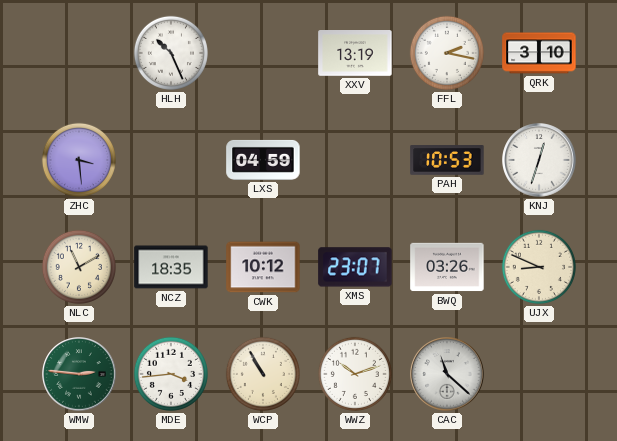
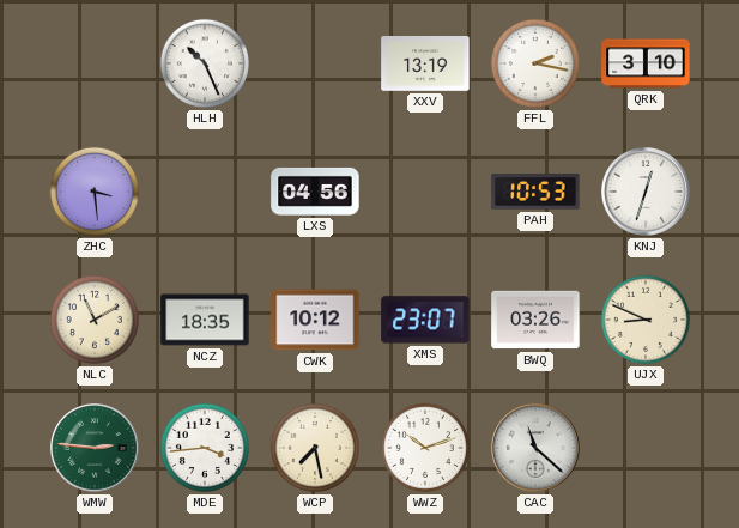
LXS: 04:59 -> 04:56
WCP: 10:55 -> 7:28
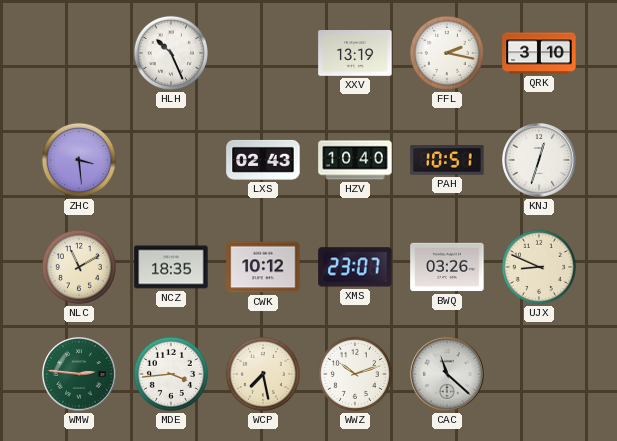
LXS: 04:56 -> 02:43
HZV: none -> 10:40
PAH: 10:53 -> 10:51
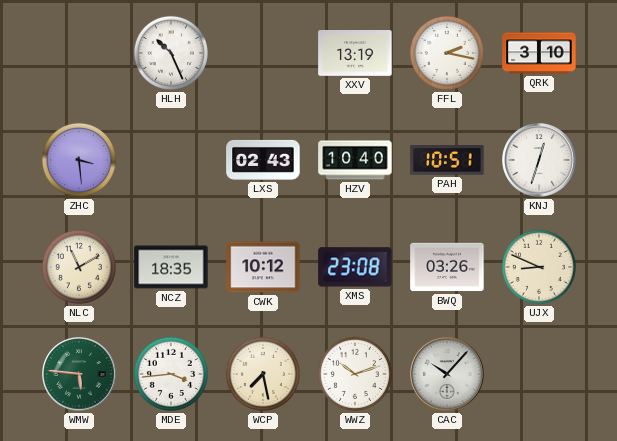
XMS: 23:07 -> 23:08
WMW: 2:46 -> 5:46
CAC: 11:22 -> 10:07
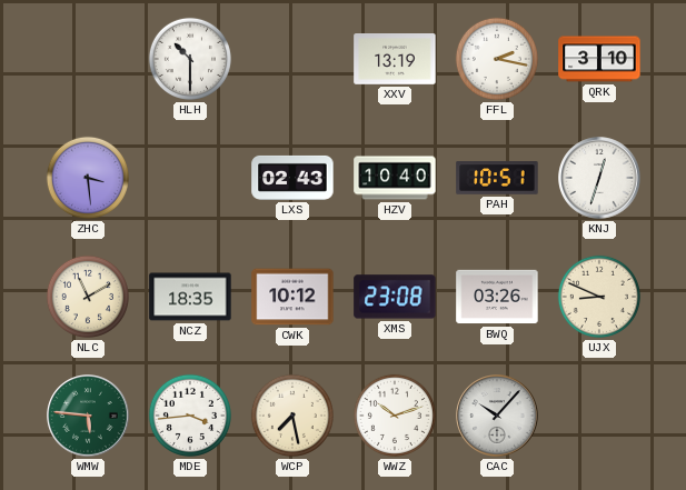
HLH: 10:26 -> 10:30
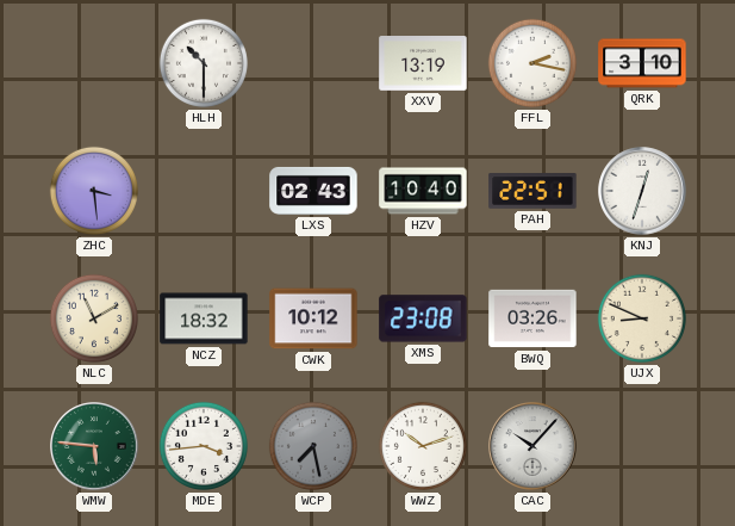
PAH: 10:51 -> 22:51
NCZ: 18:35 -> 18:32
WCP dial: cream -> grey
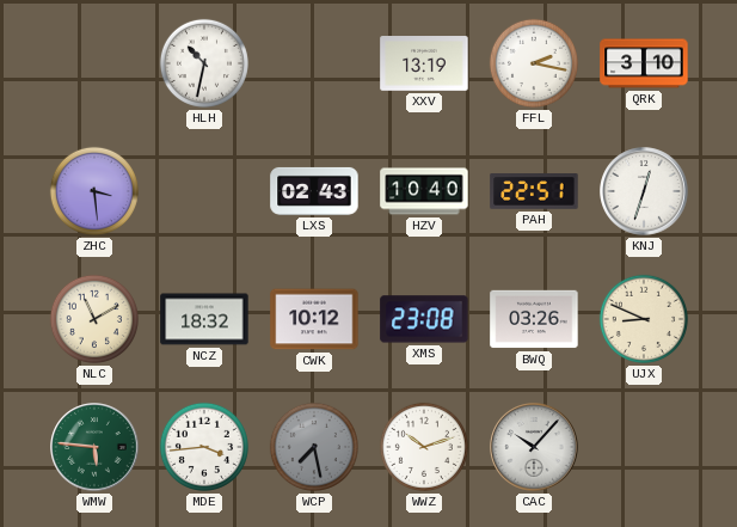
HLH: 10:30 -> 10:32
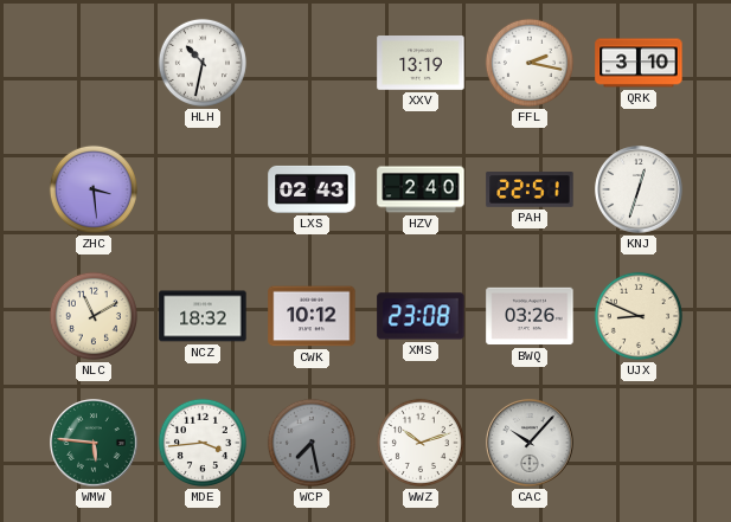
HZV: 10:40 -> 2:40
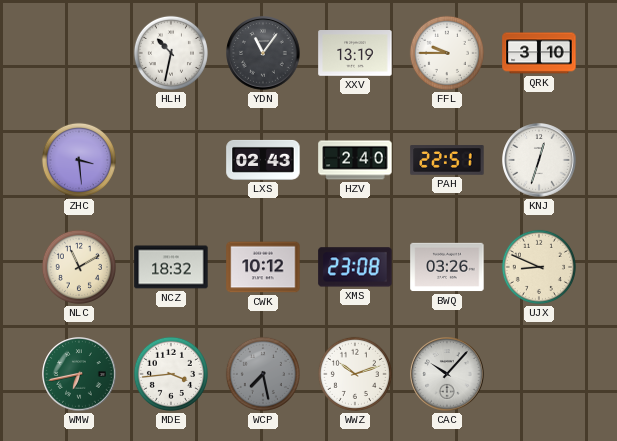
YDN: none -> 11:06
FFL: 2:17 -> 9:45
WMW: 5:46 -> 6:43
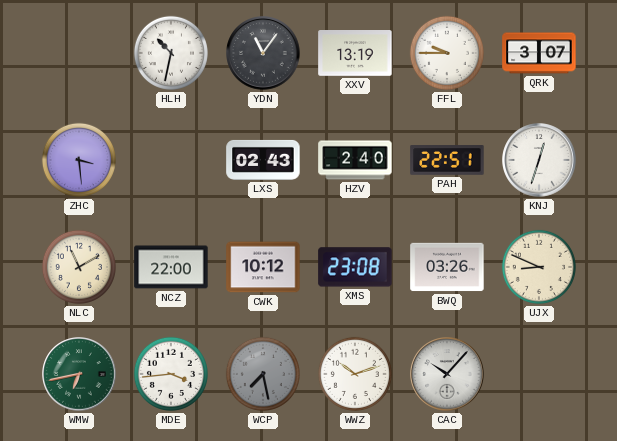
QRK: 3:10 -> 3:07
NCZ: 18:32 -> 22:00
